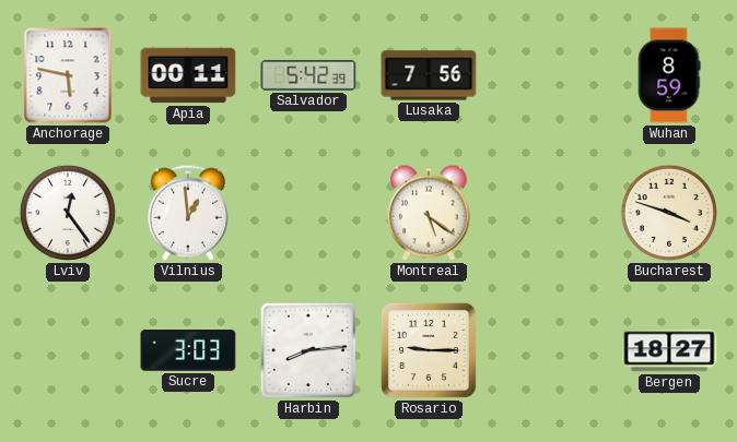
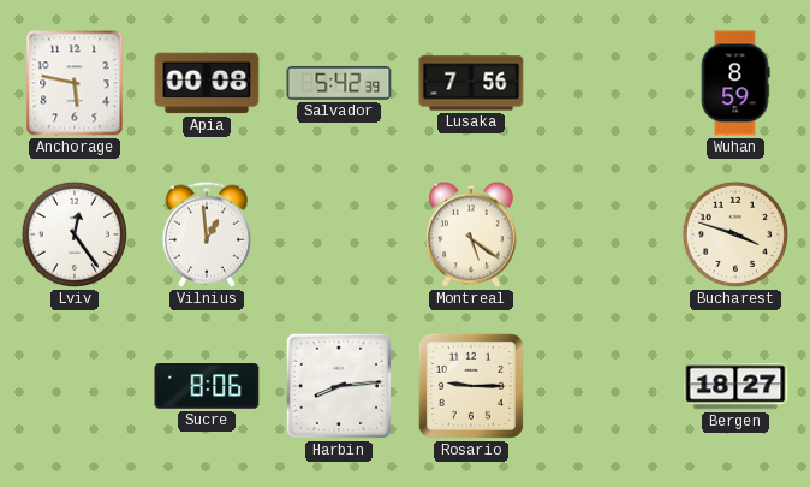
Apia: 00:11 -> 00:08
Sucre: 3:03 -> 8:06
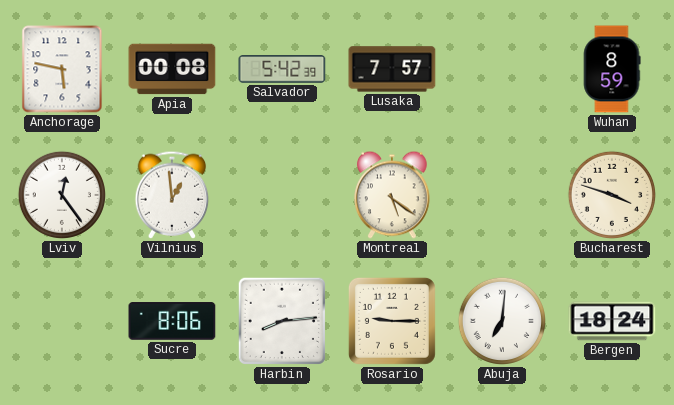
Lusaka: 7:56 -> 7:57
Abuja: none -> 7:01
Bergen: 18:27 -> 18:24
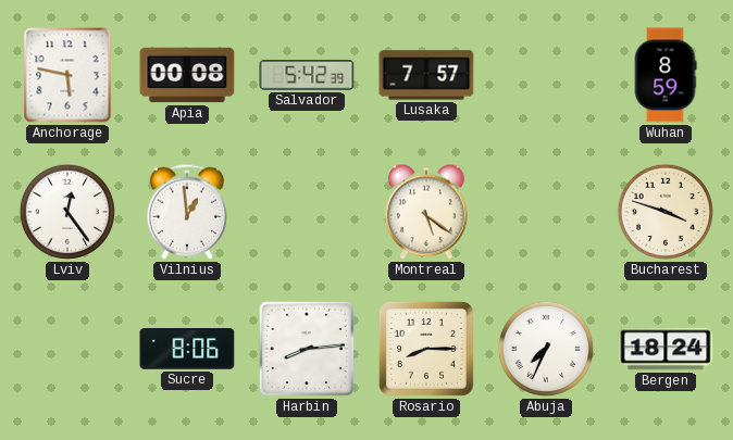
Rosario: 9:15 -> 8:15
Abuja: 7:01 -> 7:34
